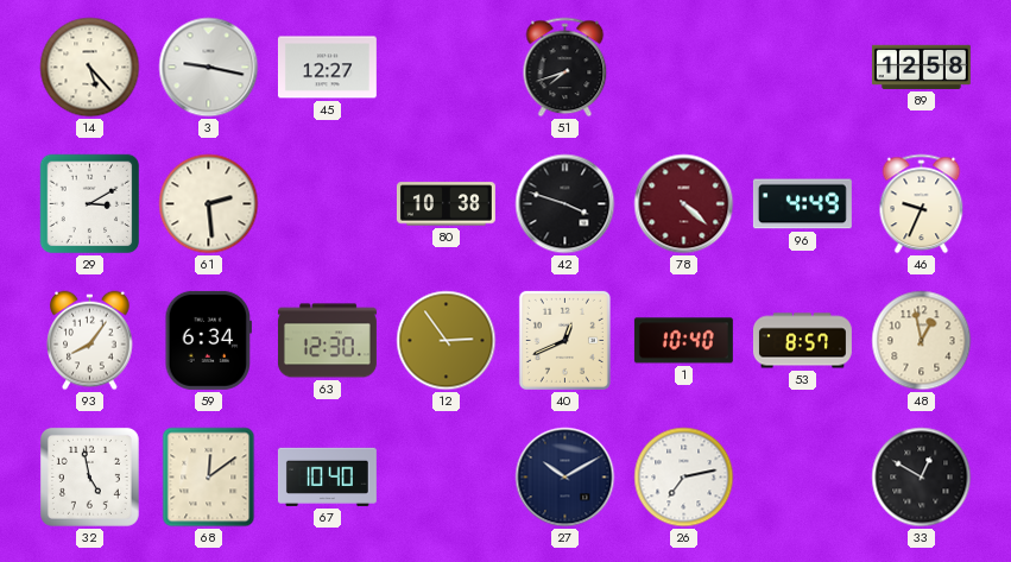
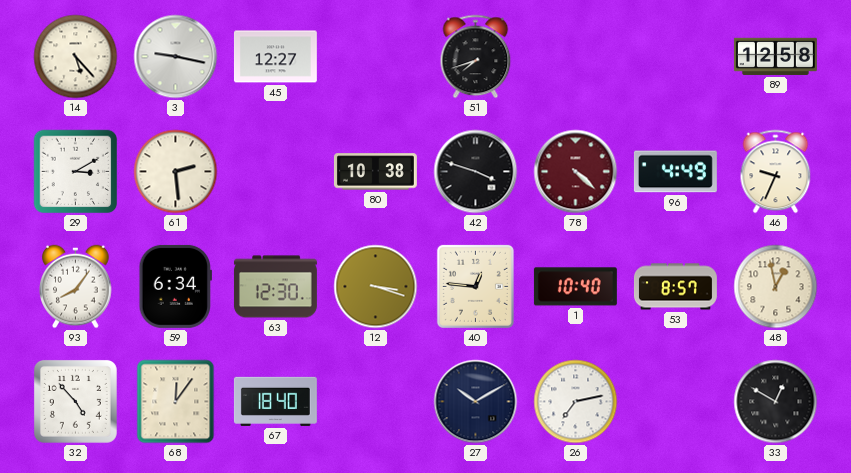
12: 2:54 -> 3:18
40: 12:41 -> 12:46
32: 4:58 -> 4:53
68: 12:09 -> 12:06
67: 10:40 -> 18:40
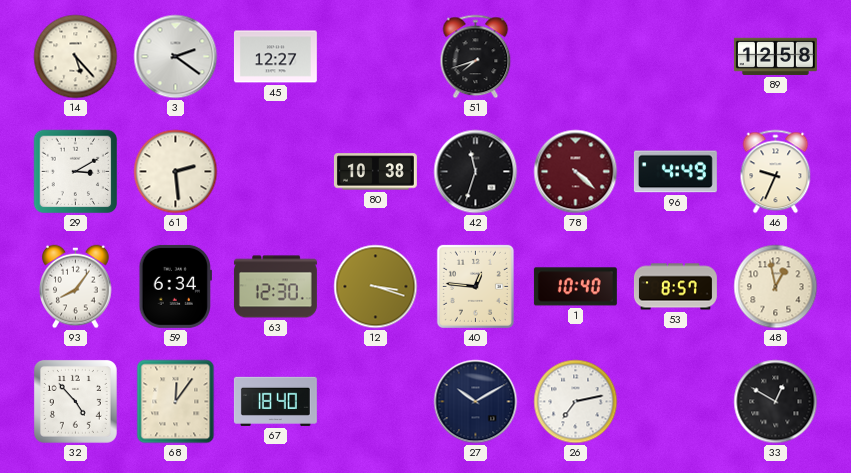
3: 9:17 -> 2:21
42: 3:48 -> 11:33
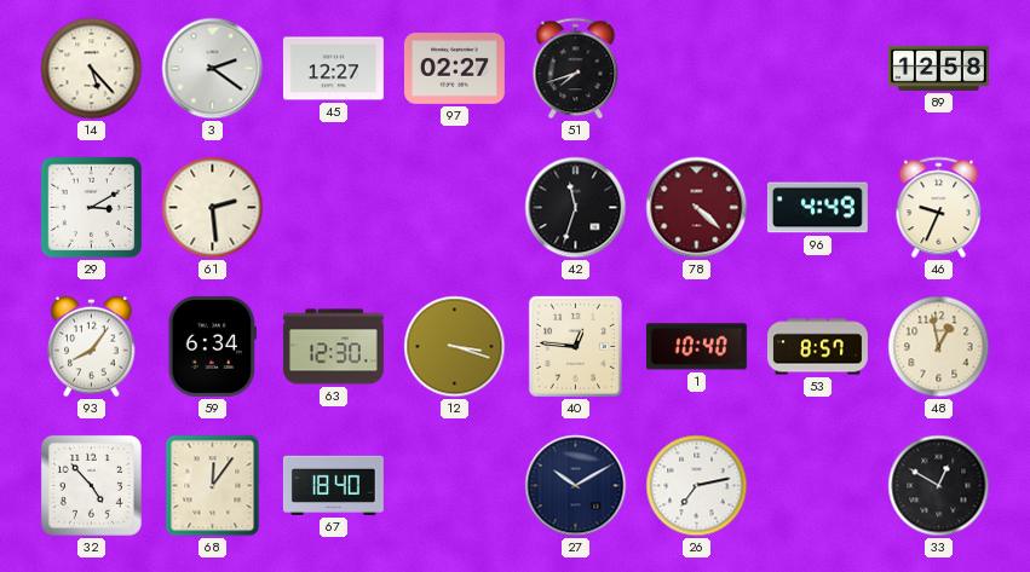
97: none -> 02:27
80: 10:38 -> none
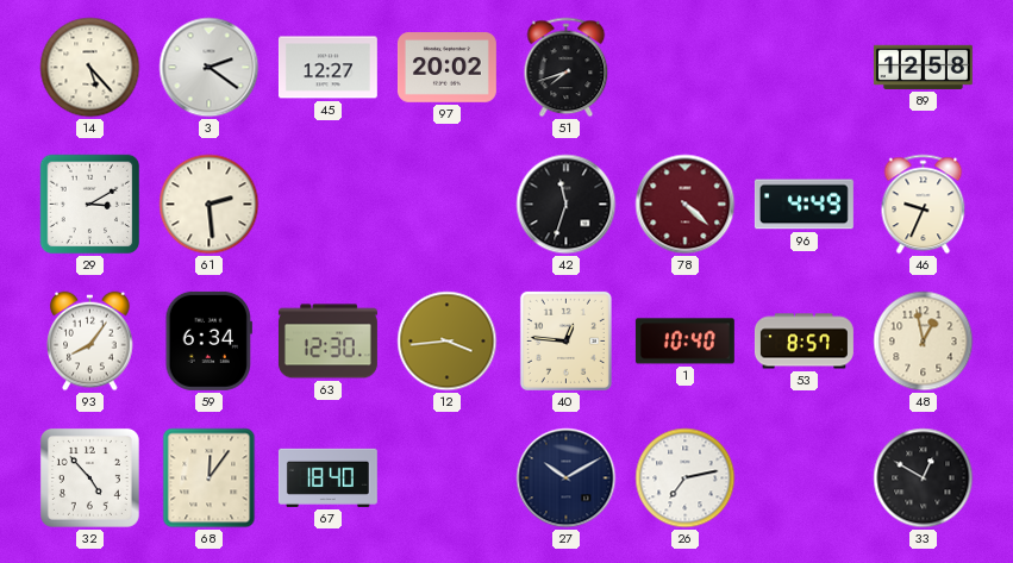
97: 02:27 -> 20:02
12: 3:18 -> 3:44
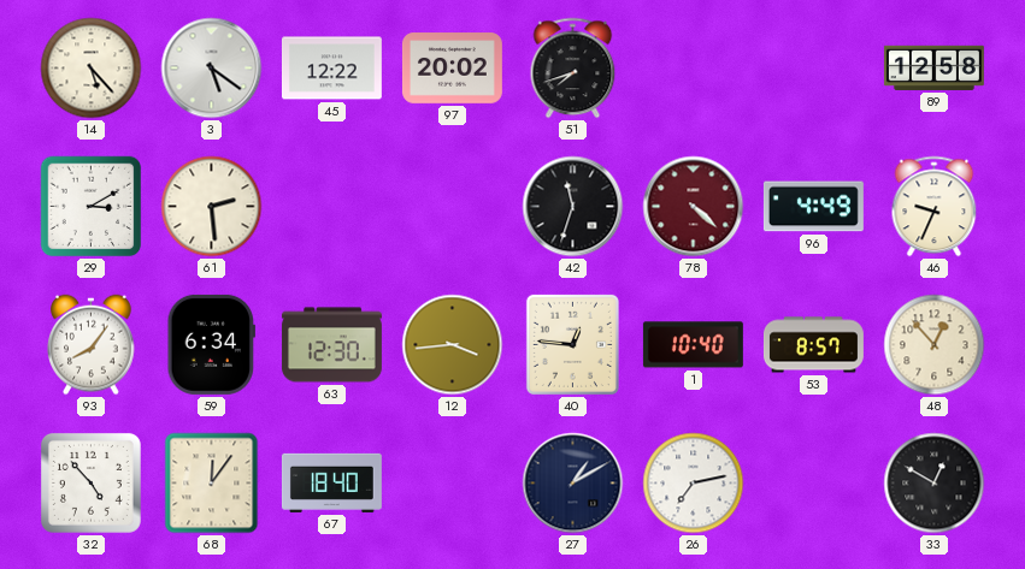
3: 2:21 -> 5:21
45: 12:27 -> 12:22
48: 12:58 -> 12:53
27: 10:10 -> 1:10
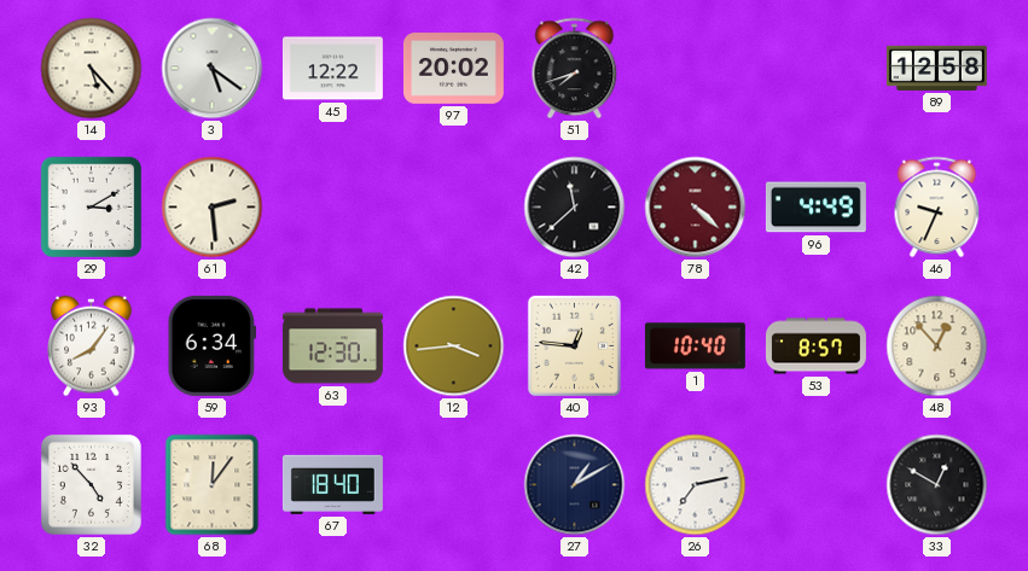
42: 11:33 -> 11:38
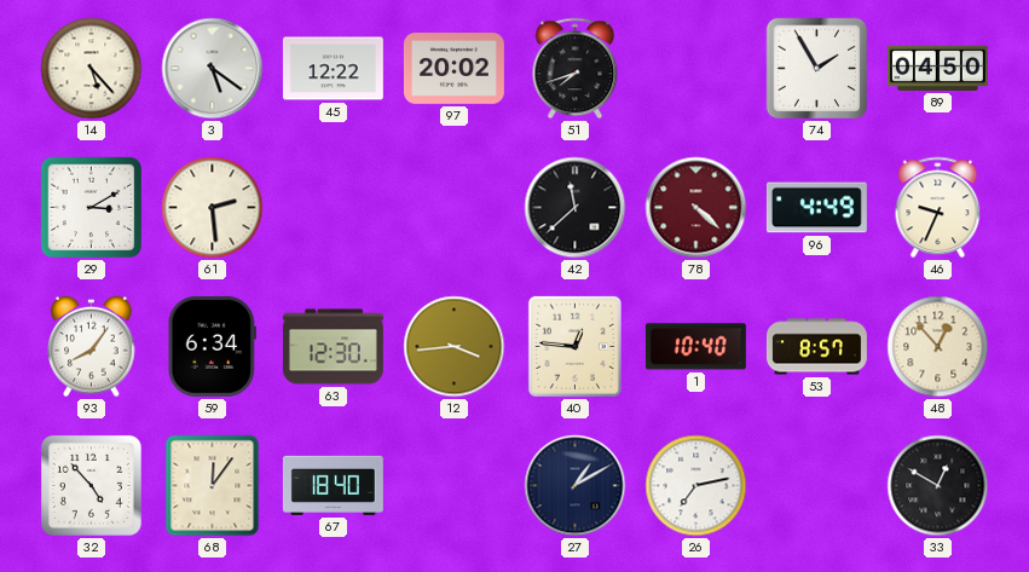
74: none -> 1:55
89: 12:58 -> 04:50
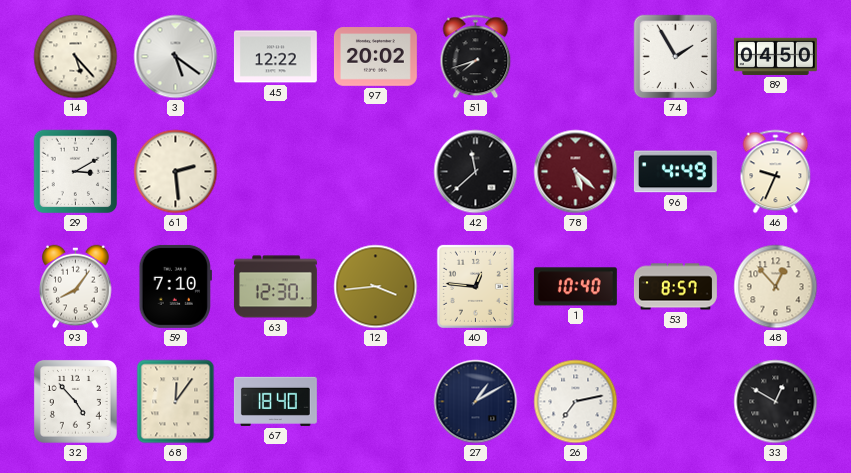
78: 4:22 -> 5:22
59: 6:34 -> 7:10
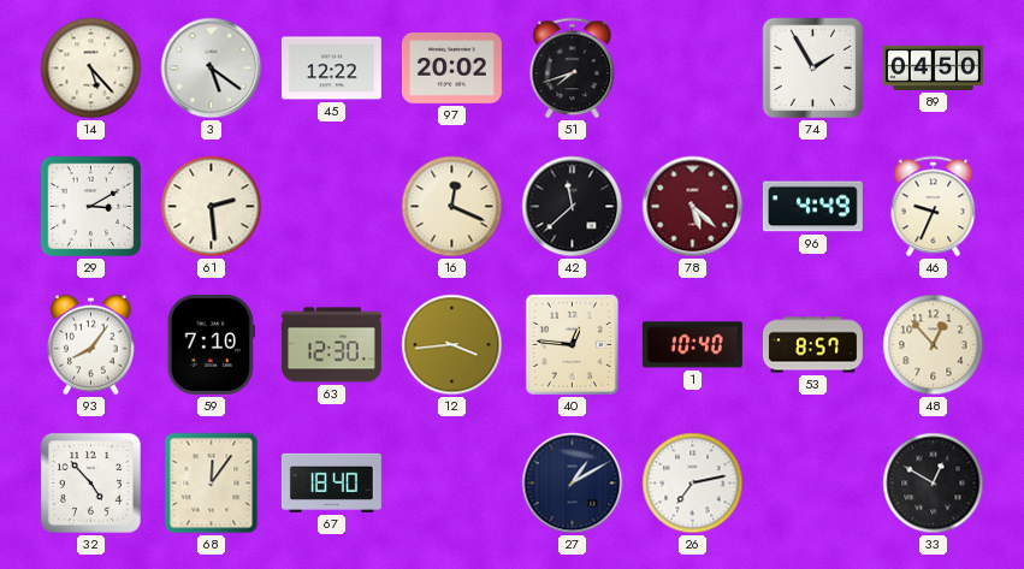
16: none -> 12:19
